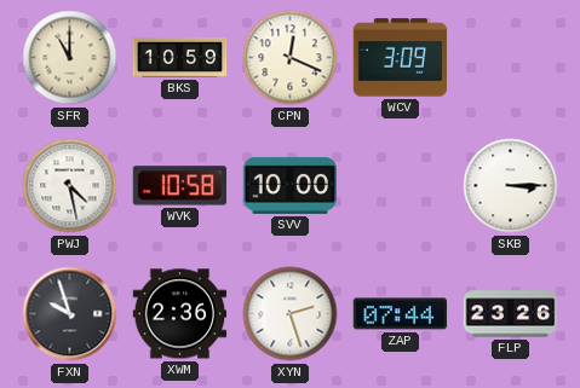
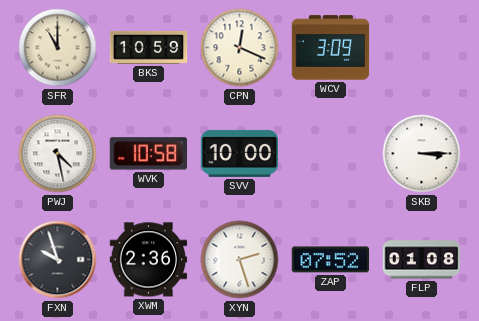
ZAP: 07:44 -> 07:52
FLP: 23:26 -> 01:08
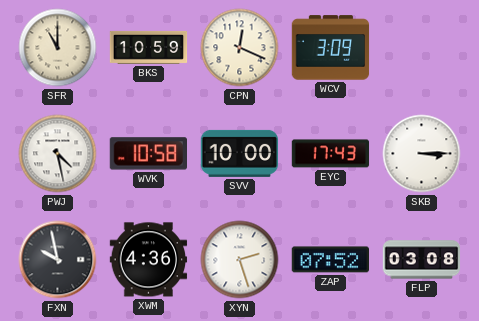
EYC: none -> 17:43
FXN: 9:57 -> 9:58
XWM: 2:36 -> 4:36
FLP: 01:08 -> 03:08
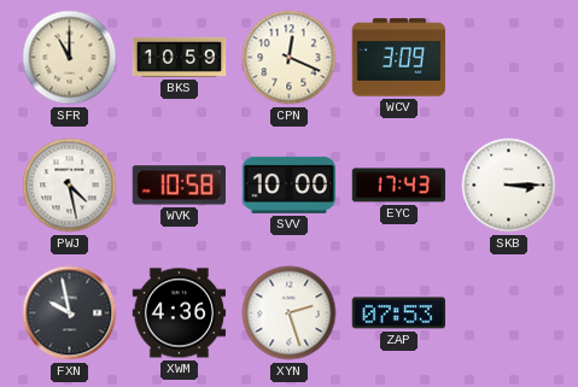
ZAP: 07:52 -> 07:53
FLP: 03:08 -> none
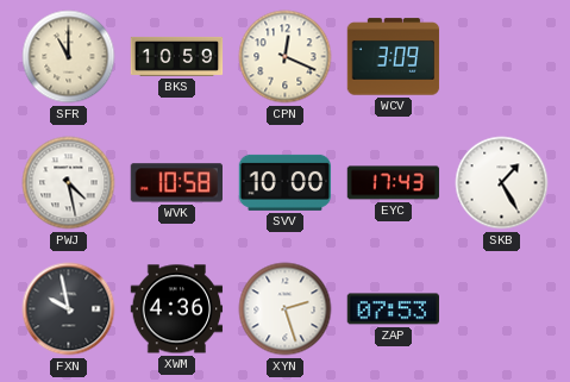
SKB: 3:15 -> 1:25
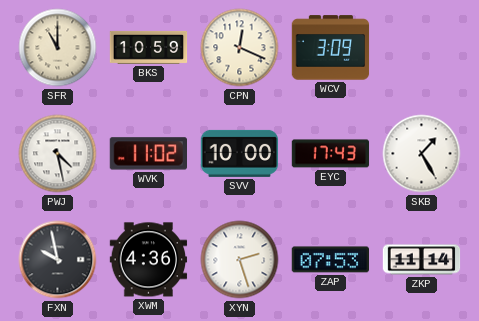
WVK: 10:58 -> 11:02
ZKP: none -> 11:14
